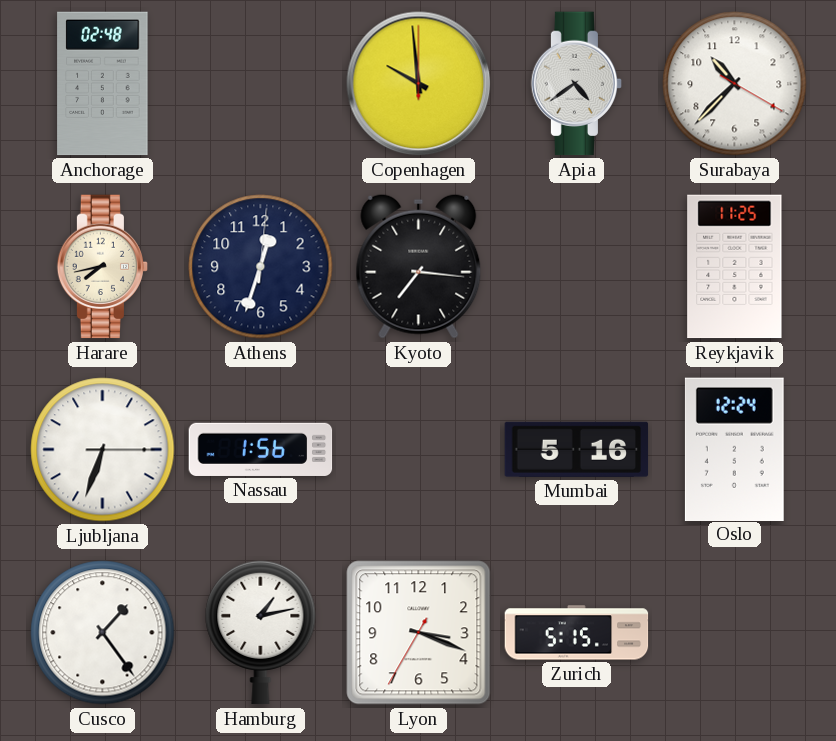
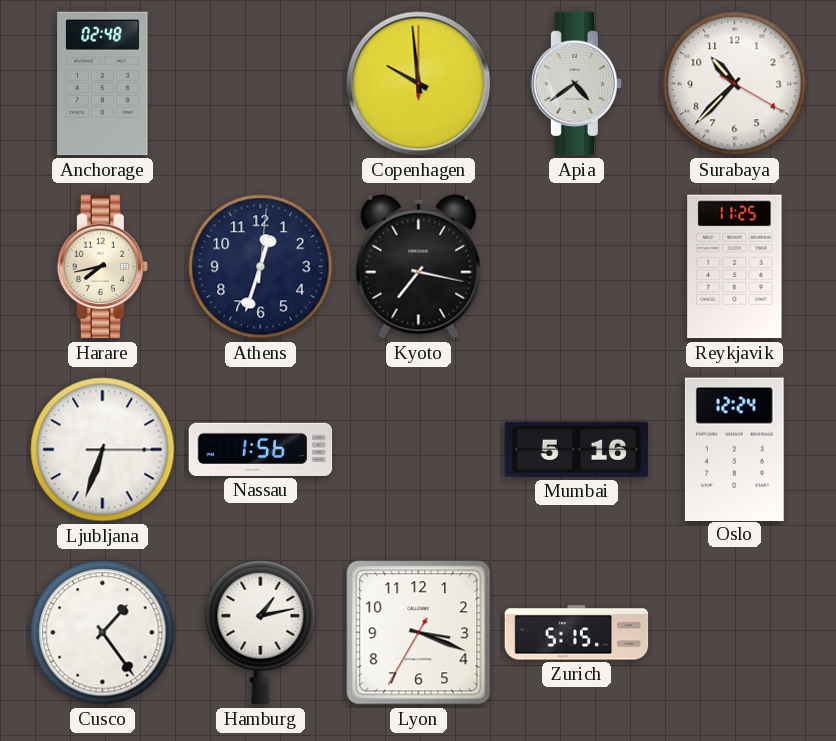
Kyoto: 7:16 -> 7:17
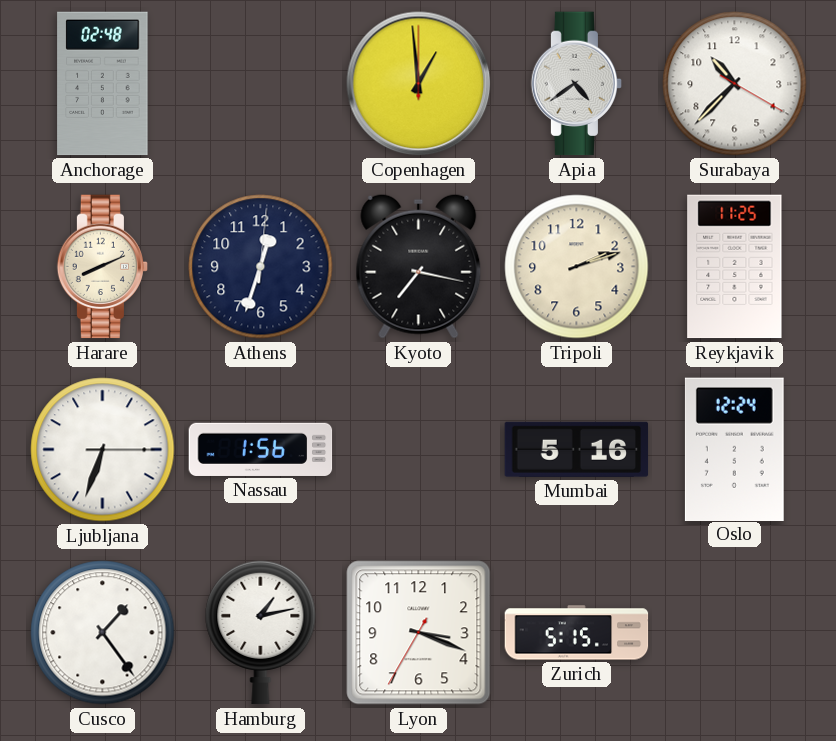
Copenhagen: 9:59 -> 12:59
Harare: 7:43 -> 8:11
Tripoli: none -> 2:12
